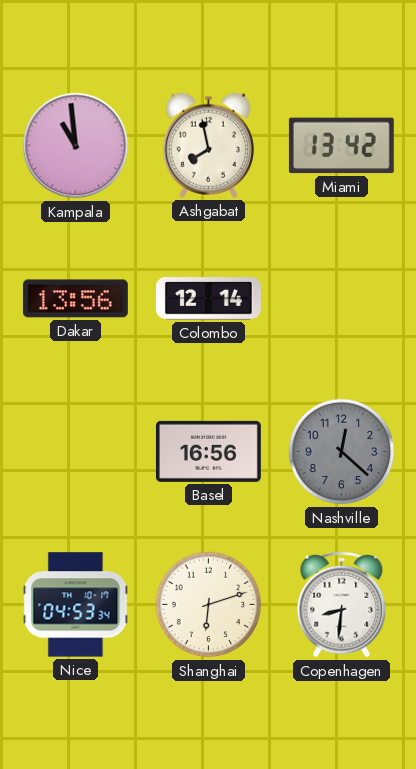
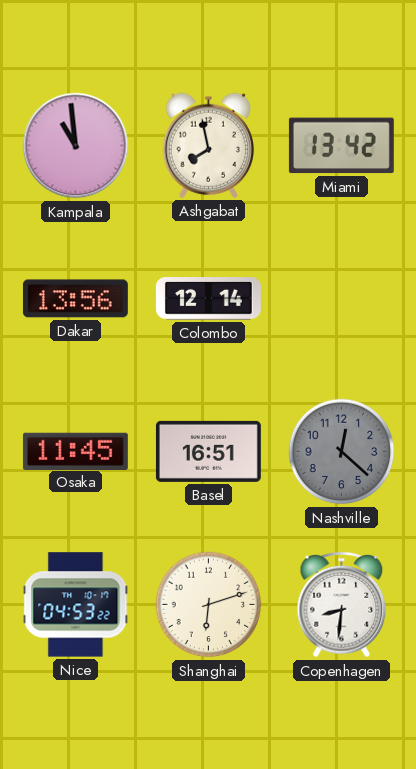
Osaka: none -> 11:45
Basel: 16:56 -> 16:51
Nice: 04:53:34 -> 04:53:22
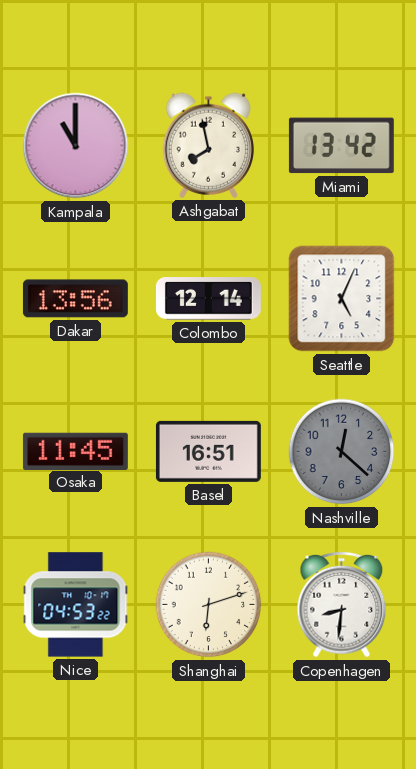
Kampala: 10:59 -> 11:00
Seattle: none -> 5:04
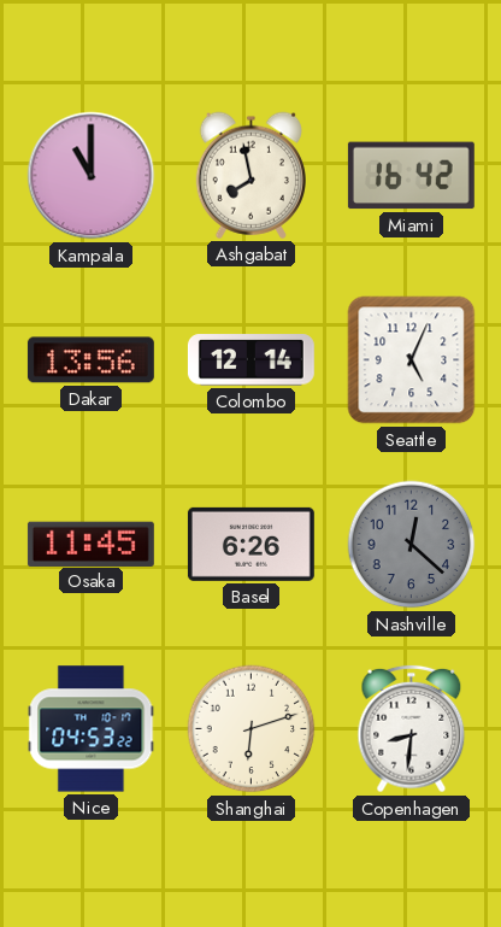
Miami: 13:42 -> 16:42
Basel: 16:51 -> 6:26
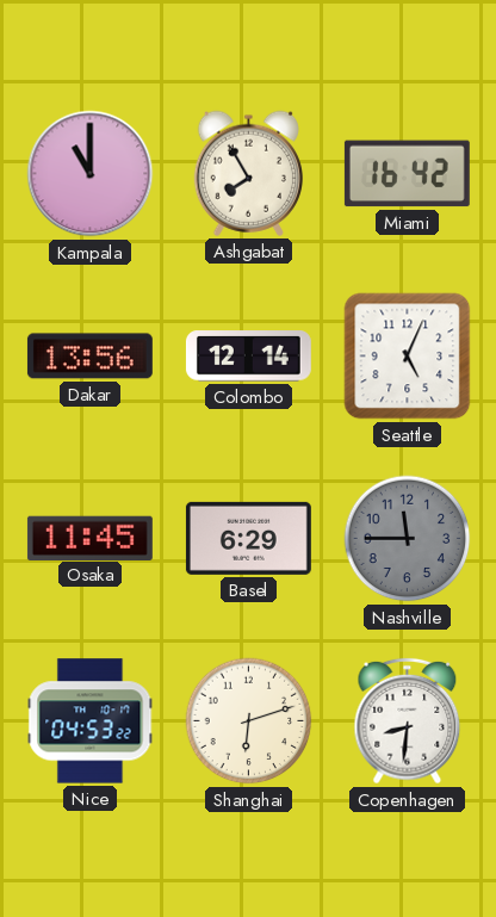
Ashgabat: 7:58 -> 7:55
Basel: 6:26 -> 6:29
Nashville: 12:22 -> 11:45
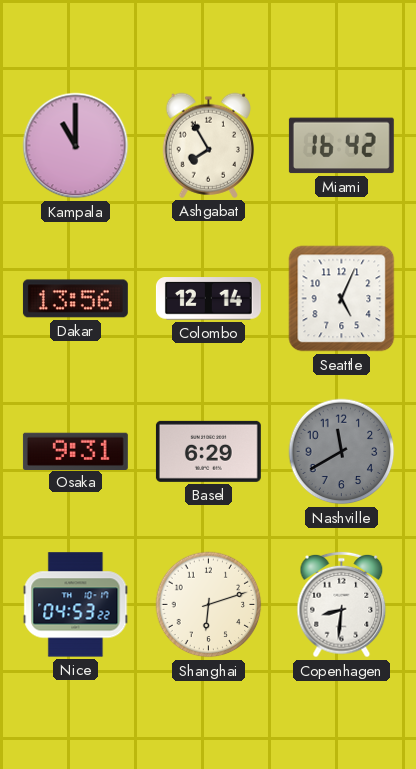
Osaka: 11:45 -> 9:31
Nashville: 11:45 -> 11:40
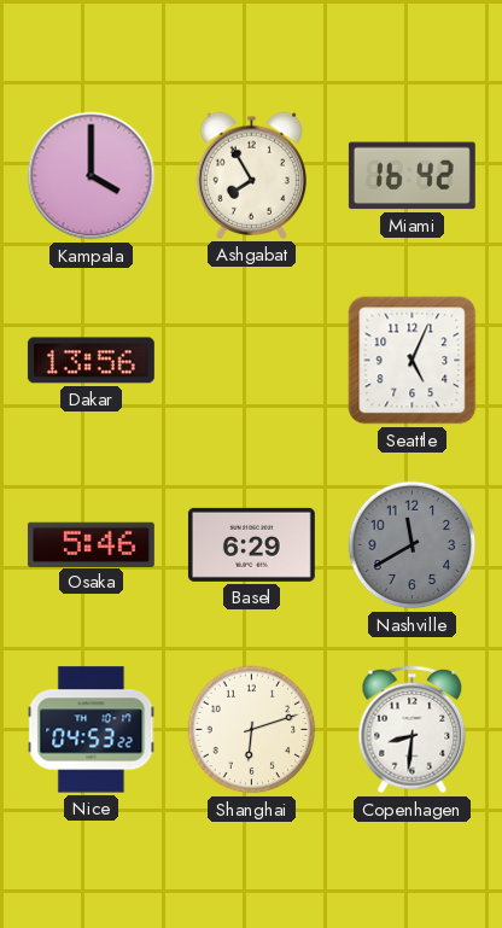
Kampala: 11:00 -> 4:00
Colombo: 12:14 -> none
Osaka: 9:31 -> 5:46
